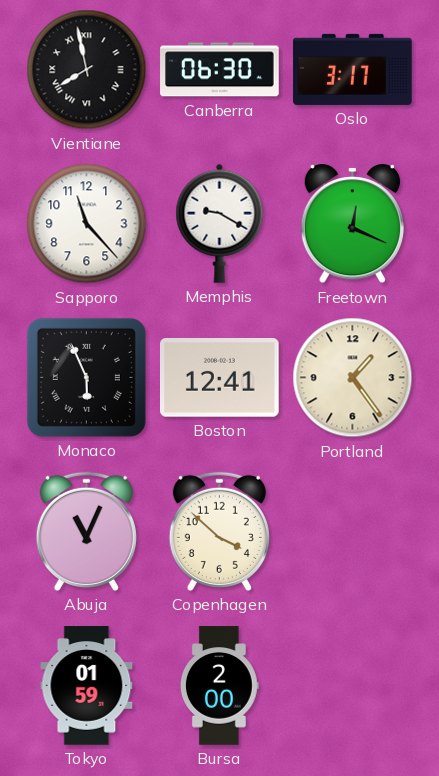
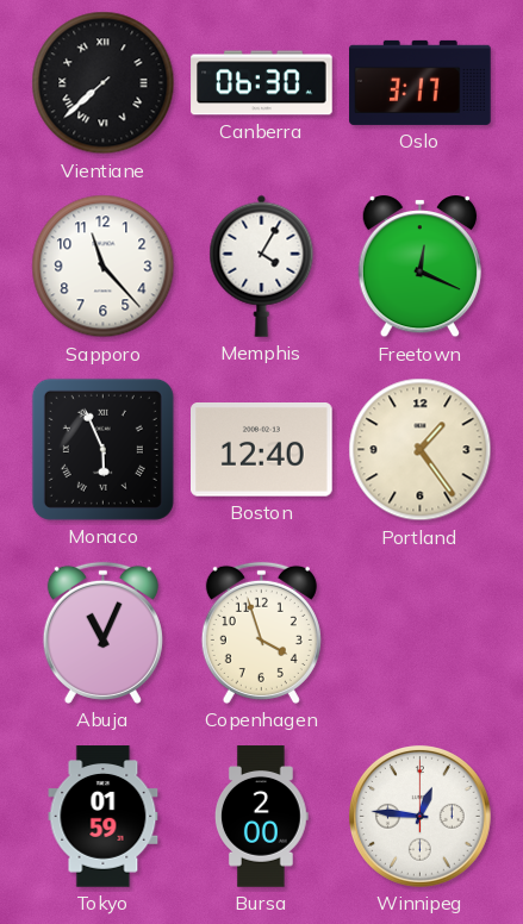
Vientiane: 7:58 -> 7:38
Memphis: 9:20 -> 4:05
Boston: 12:41 -> 12:40
Copenhagen: 3:52 -> 3:57
Winnipeg: none -> 12:46
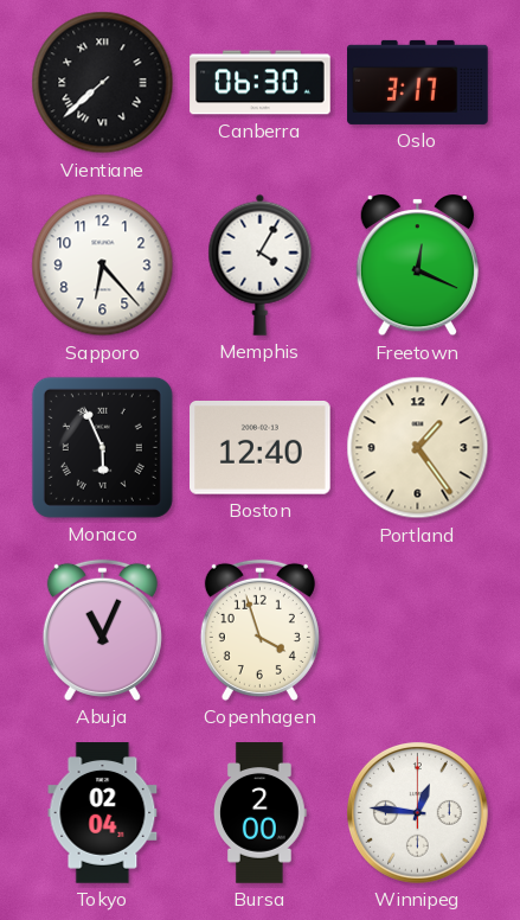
Sapporo: 11:23 -> 6:23
Tokyo: 01:59 -> 02:04
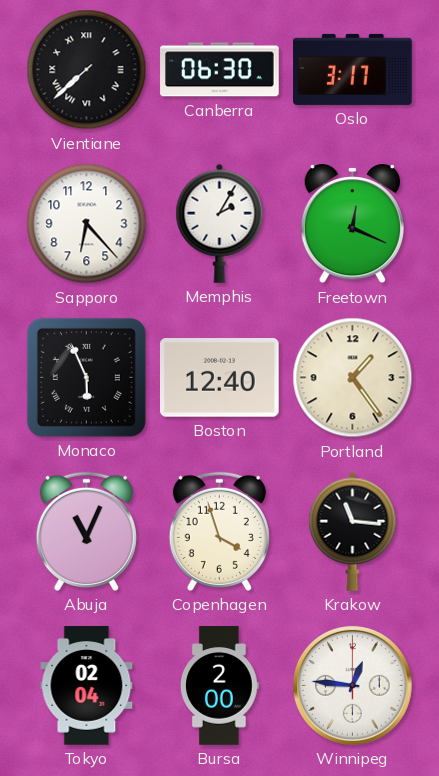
Memphis: 4:05 -> 2:05
Krakow: none -> 11:16
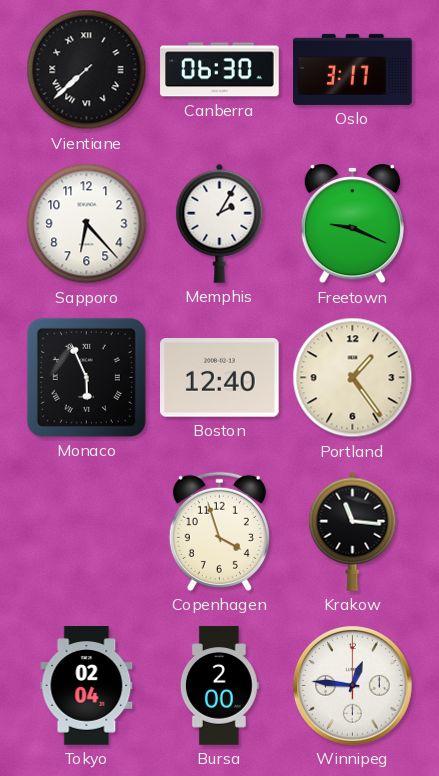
Freetown: 12:19 -> 9:19
Abuja: 11:04 -> none
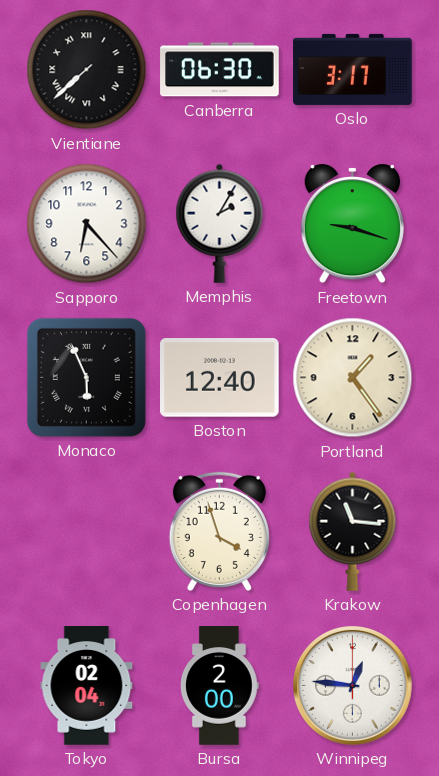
Freetown: 9:19 -> 9:18
